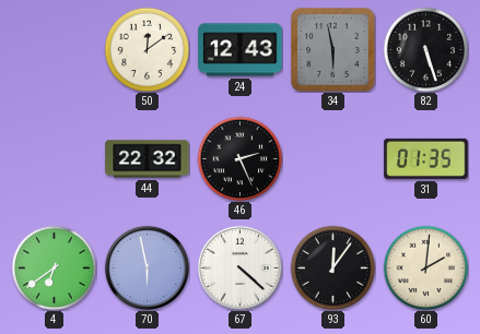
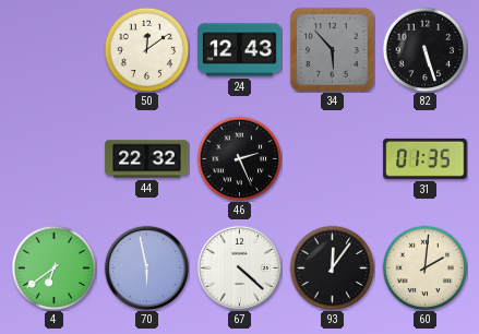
34: 5:58 -> 5:53
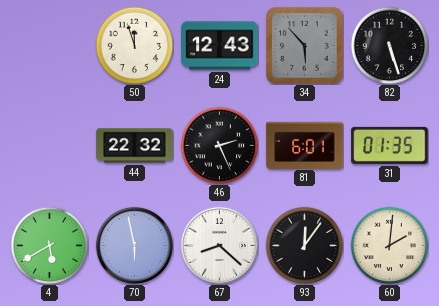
50: 12:09 -> 11:57
81: none -> 6:01
4: 6:39 -> 5:40
67: 4:22 -> 8:22
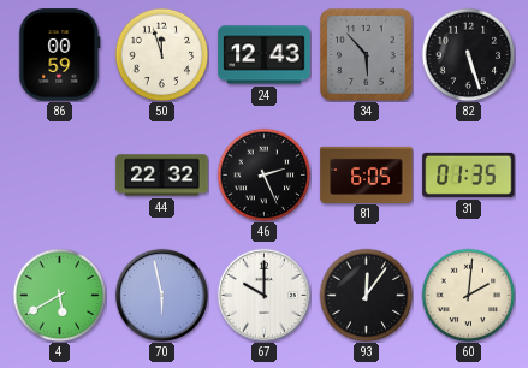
86: none -> 00:59
81: 6:01 -> 6:05
67: 8:22 -> 10:00
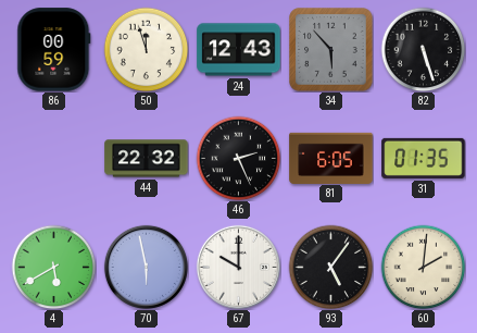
93: 12:06 -> 5:06
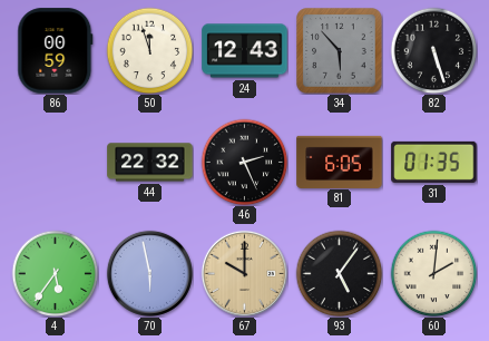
4: 5:40 -> 5:36
67 dial: white -> champagne
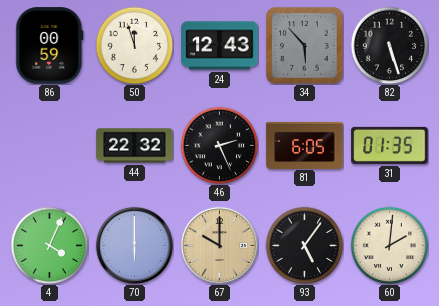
4: 5:36 -> 4:04
70: 5:58 -> 6:00
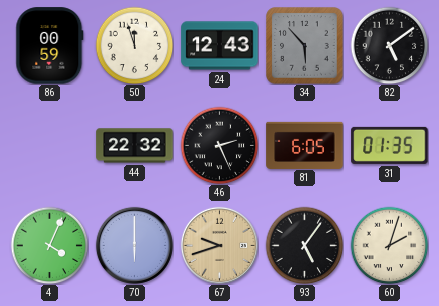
82: 5:27 -> 5:09
67: 10:00 -> 9:42
60: 2:01 -> 2:03
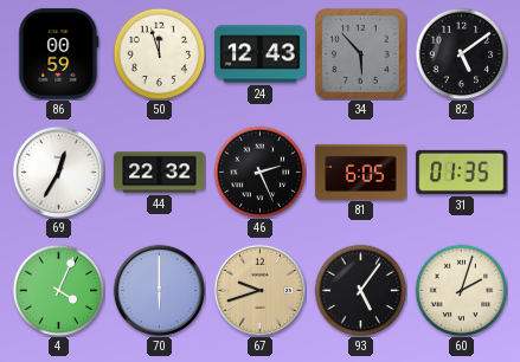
69: none -> 12:35
